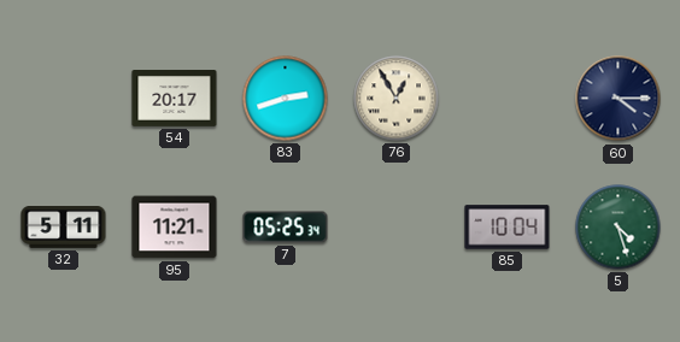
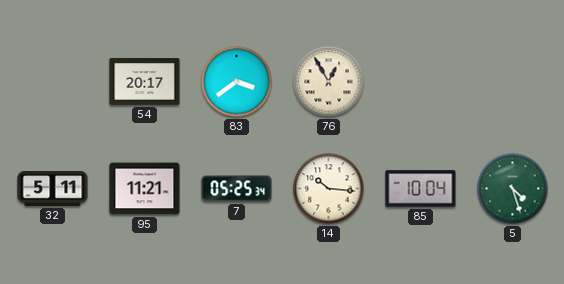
83: 2:42 -> 3:39
60: 4:15 -> none
14: none -> 10:16
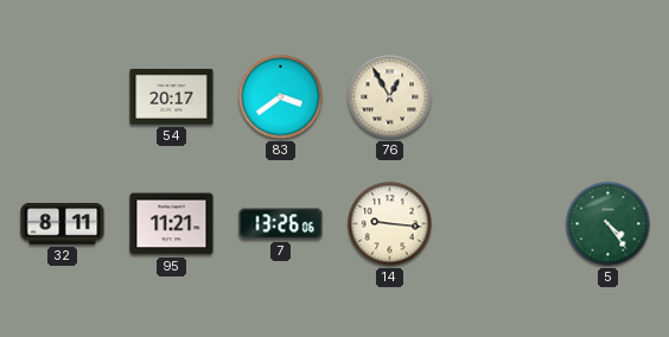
32: 5:11 -> 8:11
7: 05:25 -> 13:26
14: 10:16 -> 9:16
85: 10:04 -> none
5: 4:27 -> 4:24
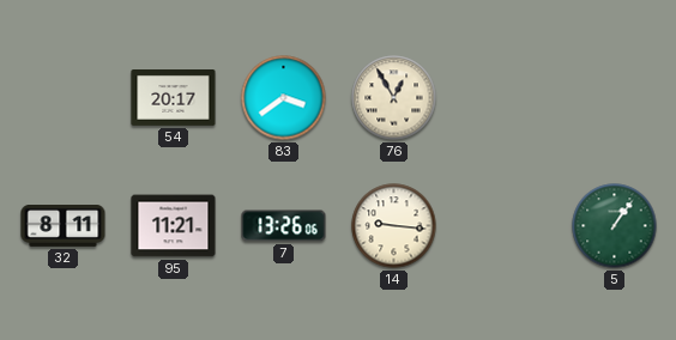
5: 4:24 -> 1:06
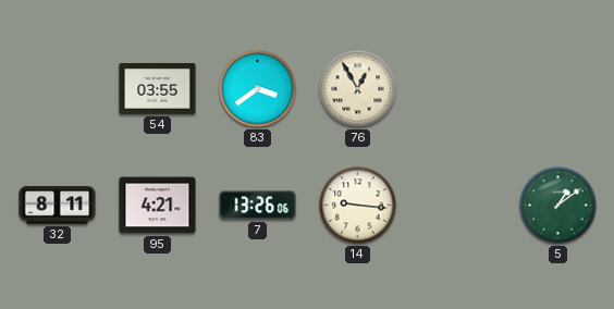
54: 20:17 -> 03:55
95: 11:21 -> 4:21
5: 1:06 -> 1:09
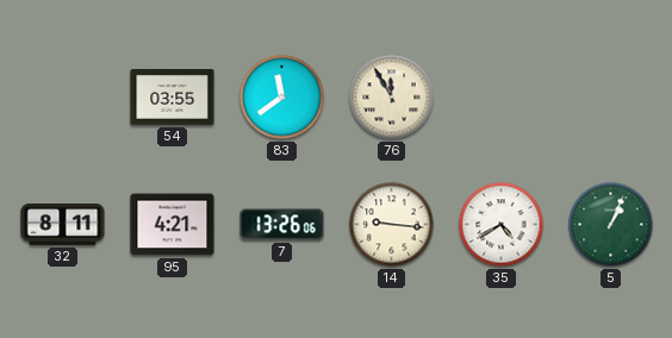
83: 3:39 -> 11:39
76: 12:55 -> 11:55
35: none -> 4:40
5: 1:09 -> 1:04
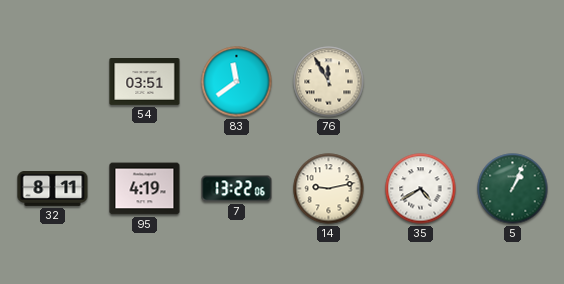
54: 03:55 -> 03:51
95: 4:21 -> 4:19
7: 13:26 -> 13:22
14: 9:16 -> 9:13
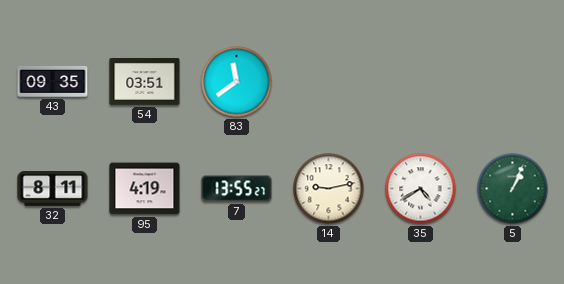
43: none -> 09:35
76: 11:55 -> none
7: 13:22 -> 13:55
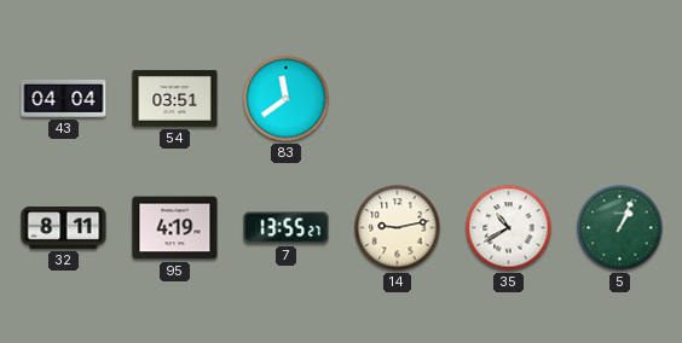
43: 09:35 -> 04:04
35: 4:40 -> 10:40
